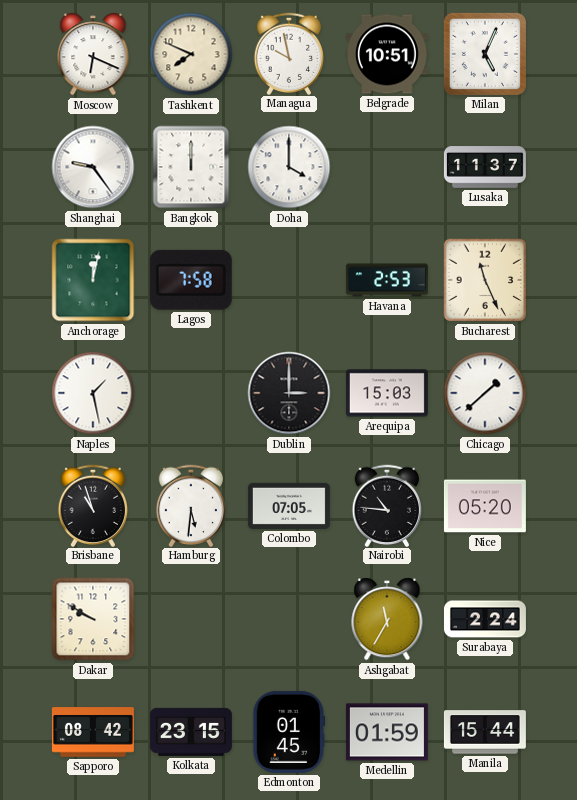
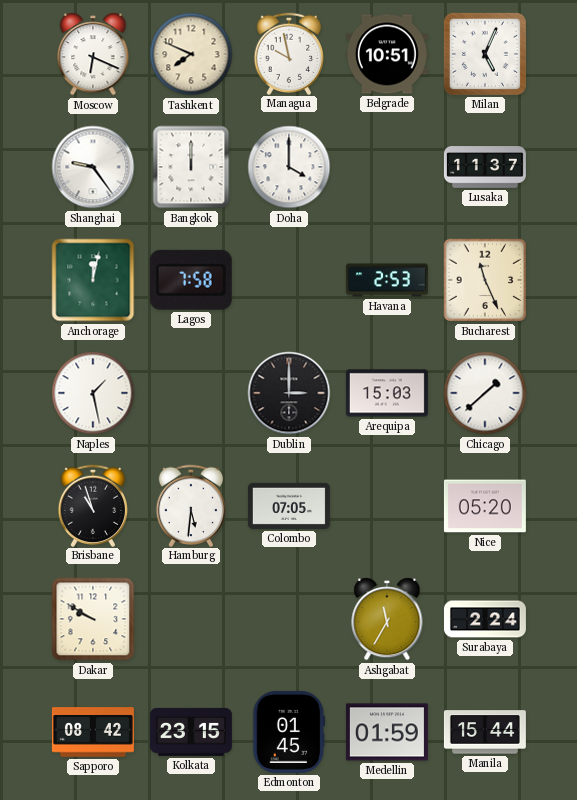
Nairobi: 10:46 -> none
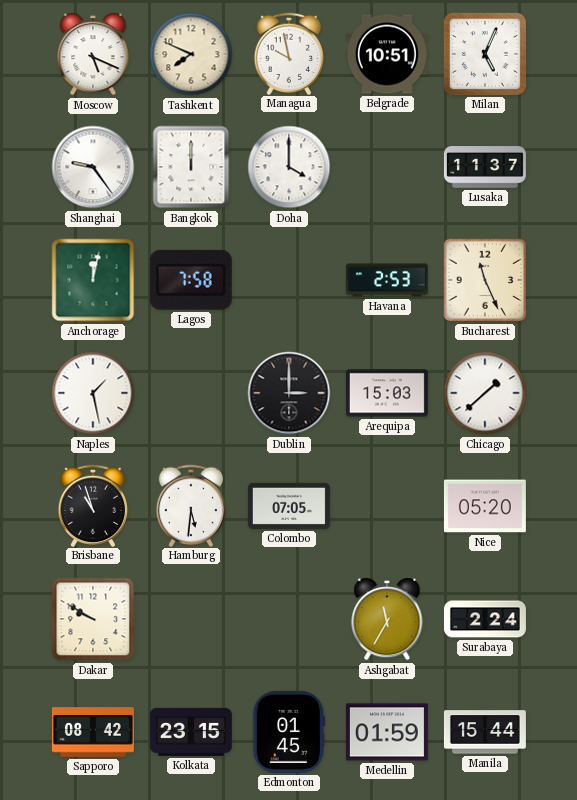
Moscow: 6:19 -> 5:19
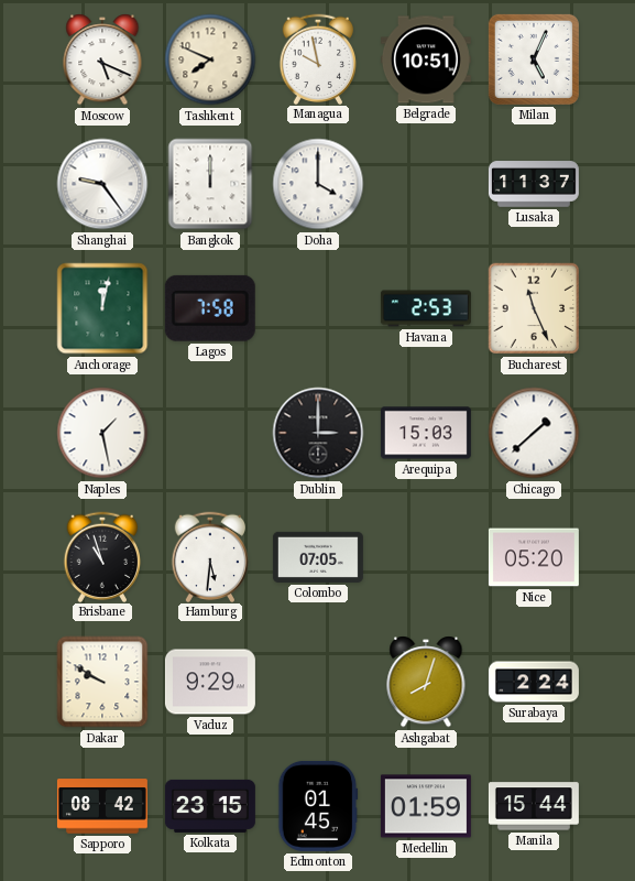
Vaduz: none -> 9:29
Ashgabat: 11:35 -> 8:03
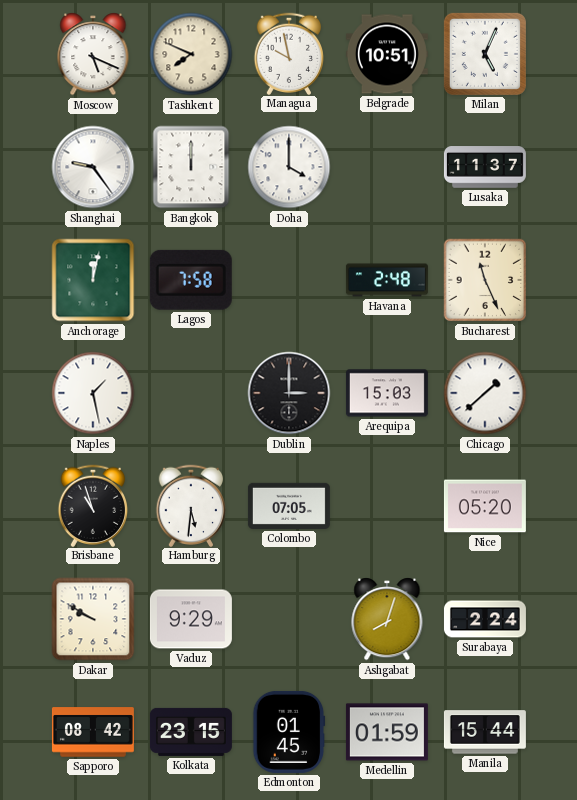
Havana: 2:53 -> 2:48
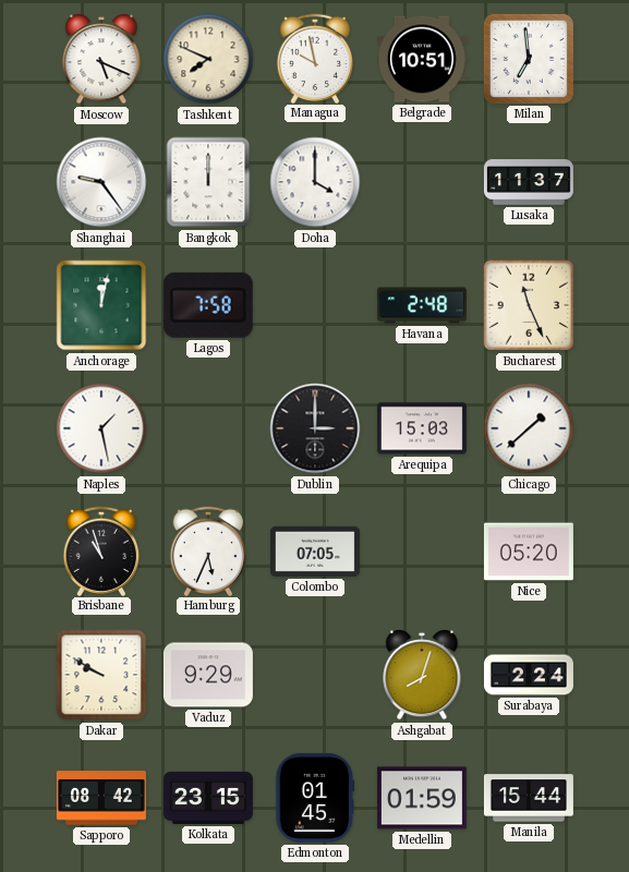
Milan: 5:04 -> 6:59
Hamburg: 5:31 -> 5:34
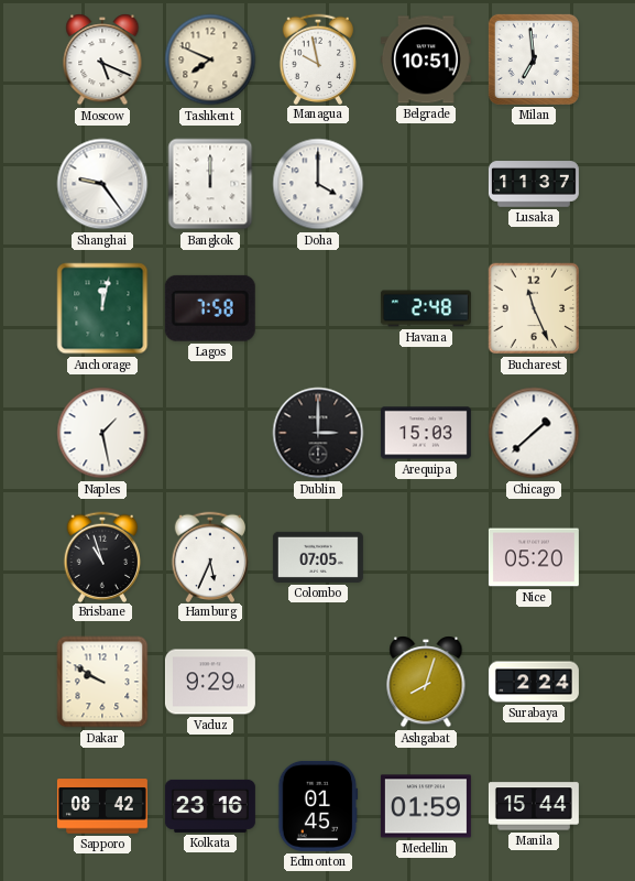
Kolkata: 23:15 -> 23:16
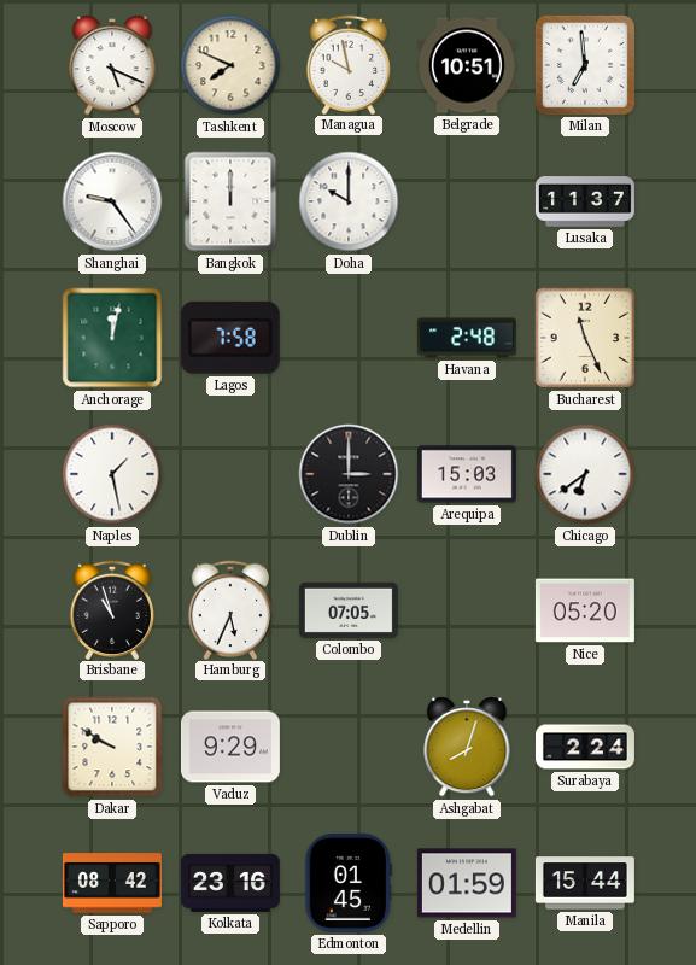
Doha: 4:00 -> 10:00
Chicago: 1:38 -> 6:39
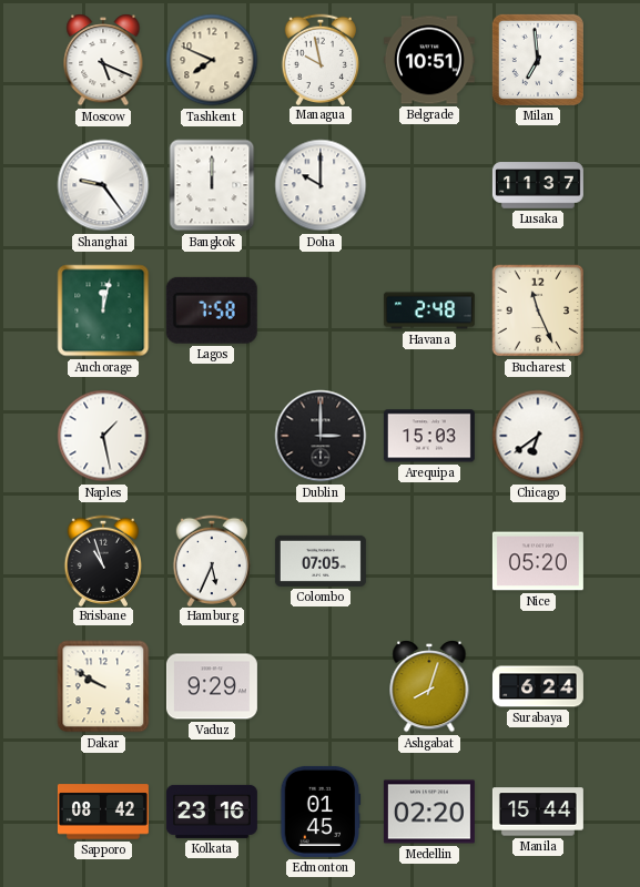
Surabaya: 2:24 -> 6:24
Medellin: 01:59 -> 02:20
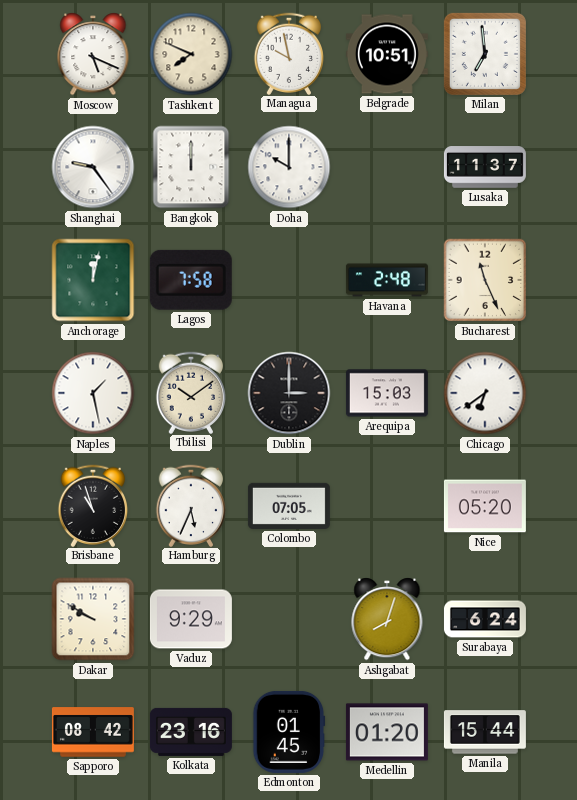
Tbilisi: none -> 10:09
Medellin: 02:20 -> 01:20
